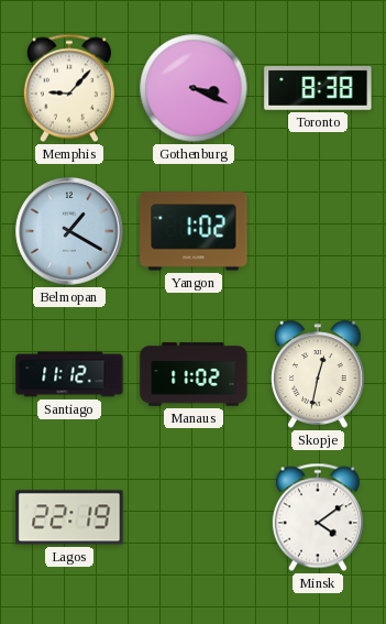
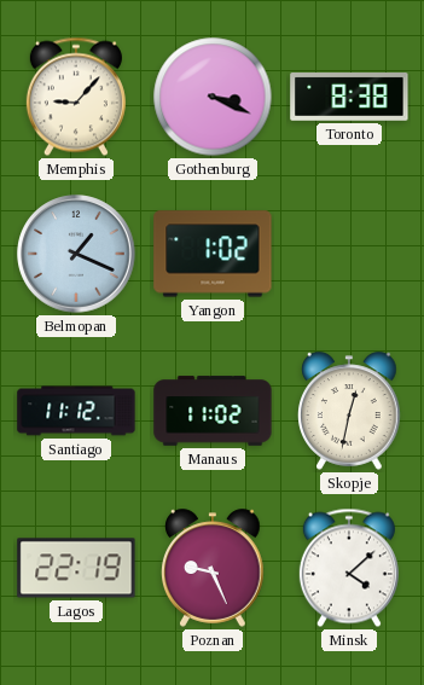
Belmopan: 1:20 -> 1:19
Poznan: none -> 9:26
Minsk: 4:09 -> 4:08
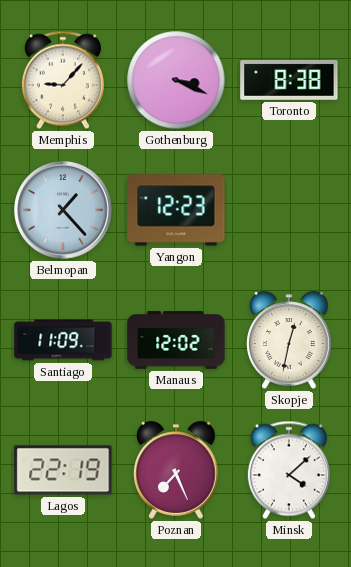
Belmopan: 1:19 -> 1:23
Yangon: 1:02 -> 12:23
Santiago: 11:12 -> 11:09
Manaus: 11:02 -> 12:02
Poznan: 9:26 -> 7:26
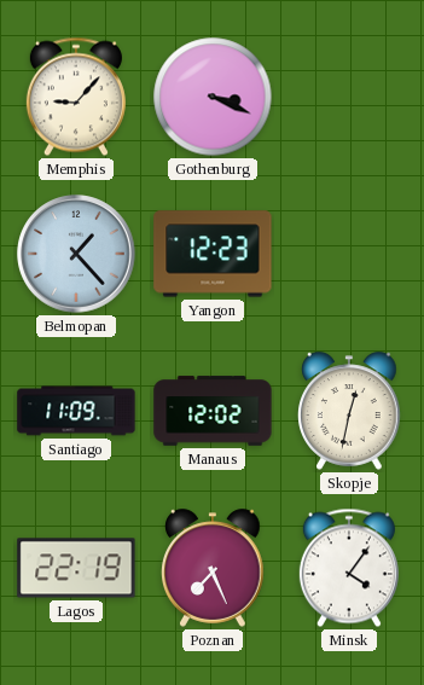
Toronto: 8:38 -> none
Minsk: 4:08 -> 4:06
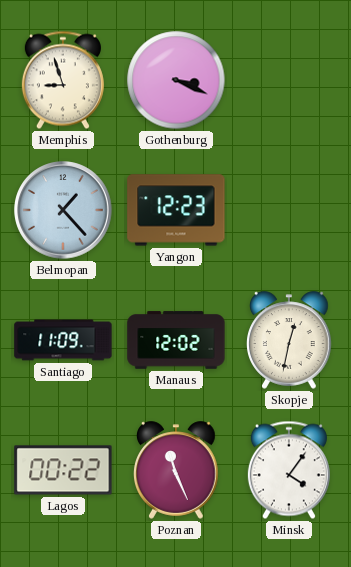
Memphis: 9:07 -> 8:57
Lagos: 22:19 -> 00:22
Poznan: 7:26 -> 11:26
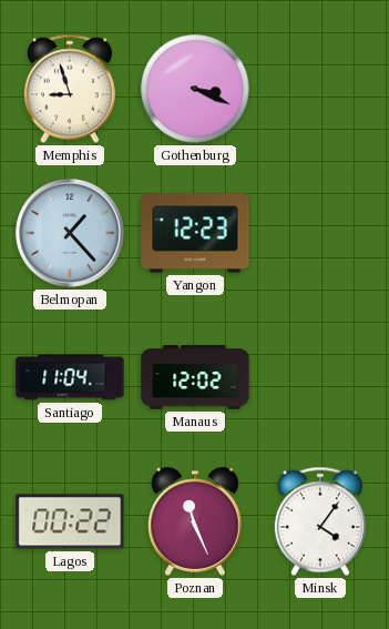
Santiago: 11:09 -> 11:04
Skopje: 12:32 -> none
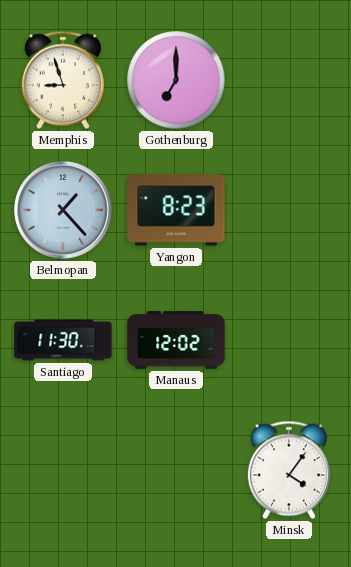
Gothenburg: 3:19 -> 7:00
Yangon: 12:23 -> 8:23
Santiago: 11:04 -> 11:30
Lagos: 00:22 -> none
Poznan: 11:26 -> none
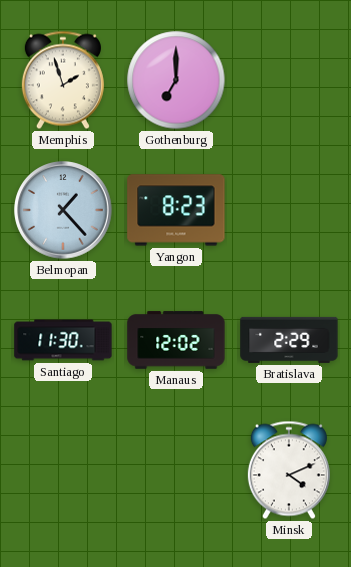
Memphis: 8:57 -> 1:57
Bratislava: none -> 2:29
Minsk: 4:06 -> 4:11
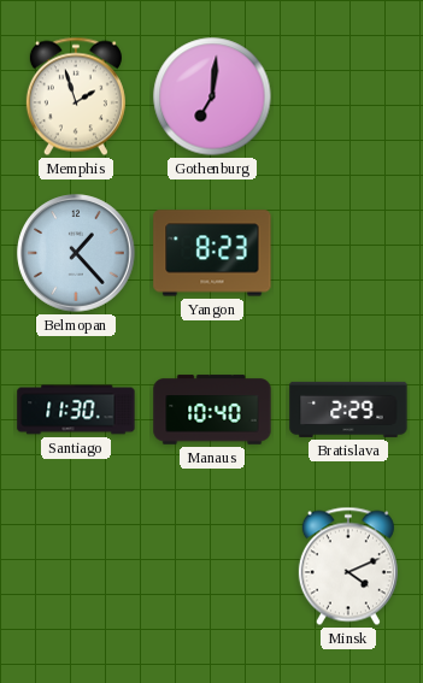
Gothenburg: 7:00 -> 7:01
Manaus: 12:02 -> 10:40
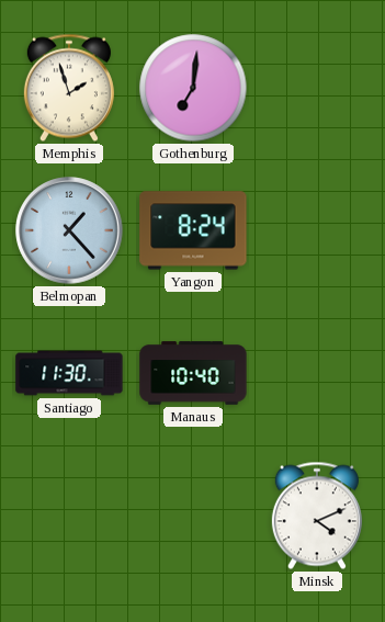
Yangon: 8:23 -> 8:24
Bratislava: 2:29 -> none
